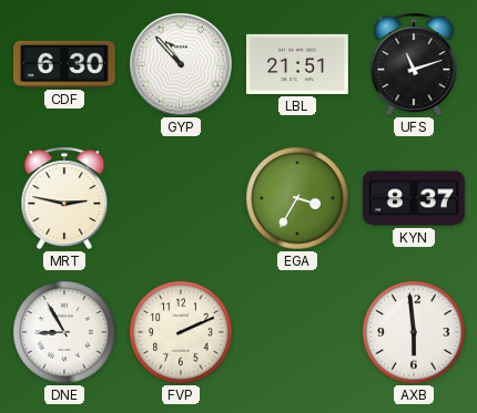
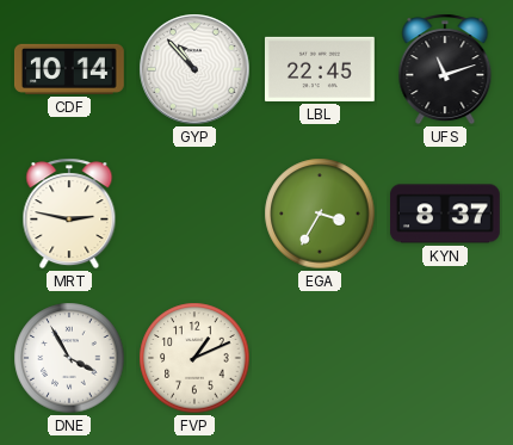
CDF: 6:30 -> 10:14
LBL: 21:51 -> 22:45
DNE: 8:55 -> 3:55
FVP: 2:11 -> 1:11
AXB: 5:59 -> none
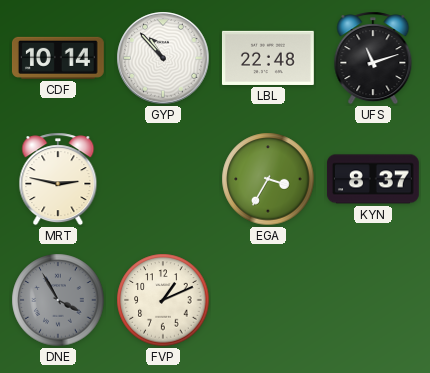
LBL: 22:45 -> 22:48
DNE dial: white -> grey
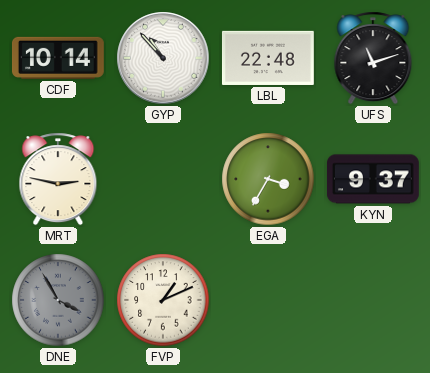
KYN: 8:37 -> 9:37
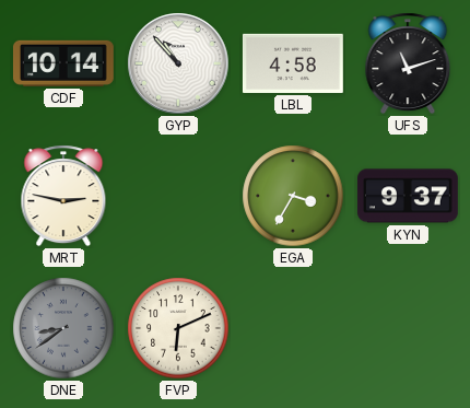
LBL: 22:48 -> 4:58
DNE: 3:55 -> 8:39
FVP: 1:11 -> 6:11
